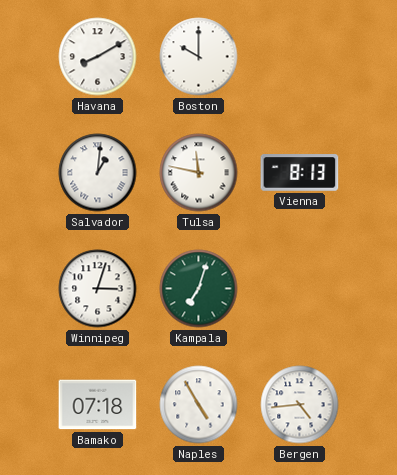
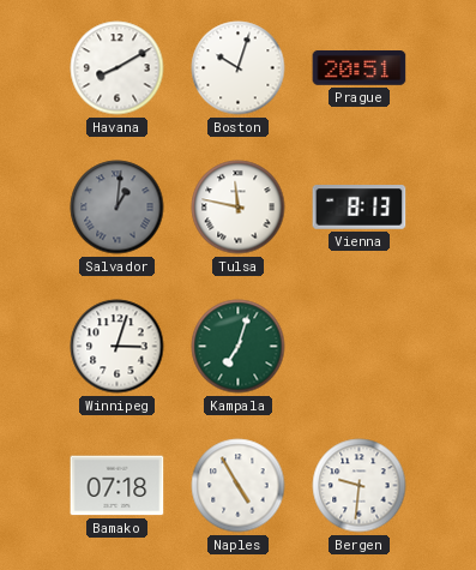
Boston: 10:00 -> 10:03
Prague: none -> 20:51
Salvador dial: white -> grey
Bergen: 4:44 -> 9:31
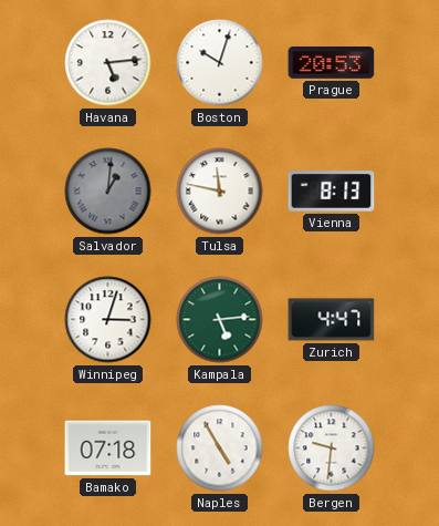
Havana: 8:10 -> 5:14
Prague: 20:51 -> 20:53
Kampala: 7:03 -> 5:14
Zurich: none -> 4:47
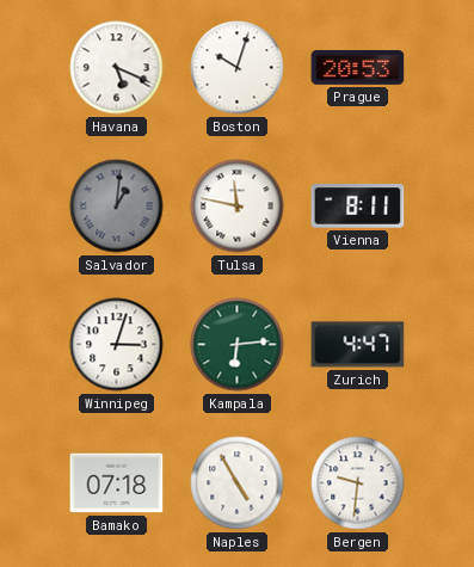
Havana: 5:14 -> 5:19
Vienna: 8:13 -> 8:11
Kampala: 5:14 -> 6:14
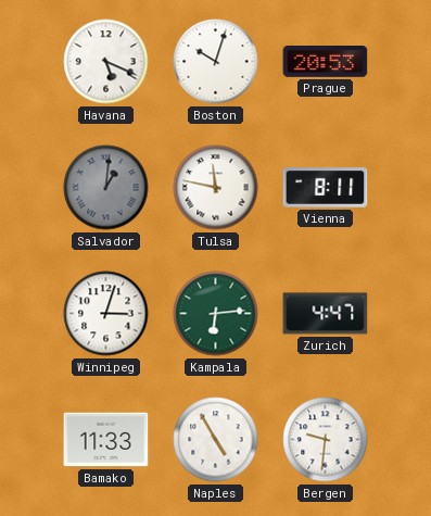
Bamako: 07:18 -> 11:33
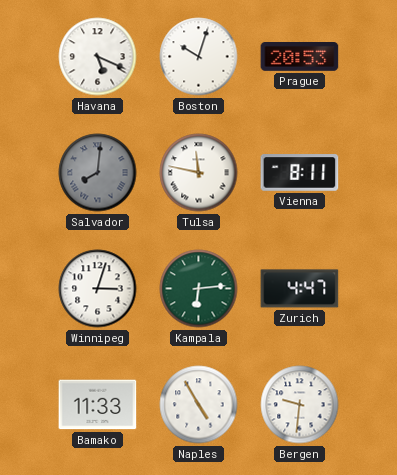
Salvador: 1:01 -> 8:01
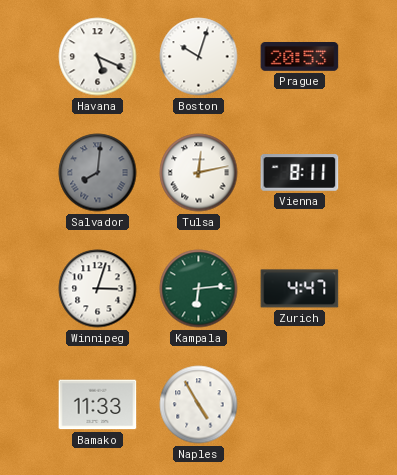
Tulsa: 11:47 -> 12:13
Bergen: 9:31 -> none
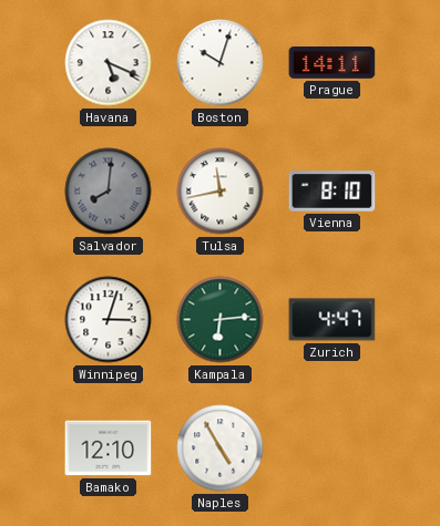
Prague: 20:53 -> 14:11
Tulsa: 12:13 -> 11:43
Vienna: 8:11 -> 8:10
Bamako: 11:33 -> 12:10
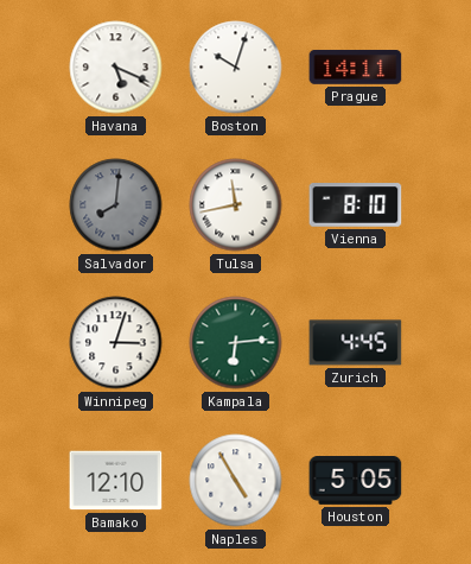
Zurich: 4:47 -> 4:45
Houston: none -> 5:05
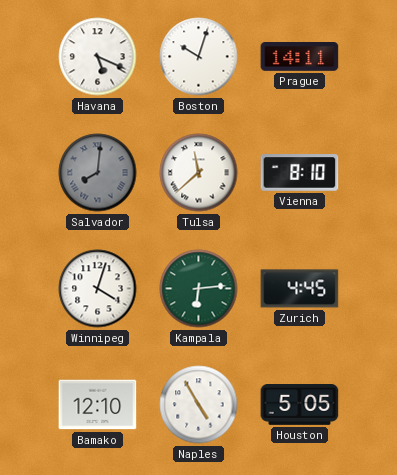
Tulsa: 11:43 -> 11:38
Winnipeg: 3:03 -> 4:03
